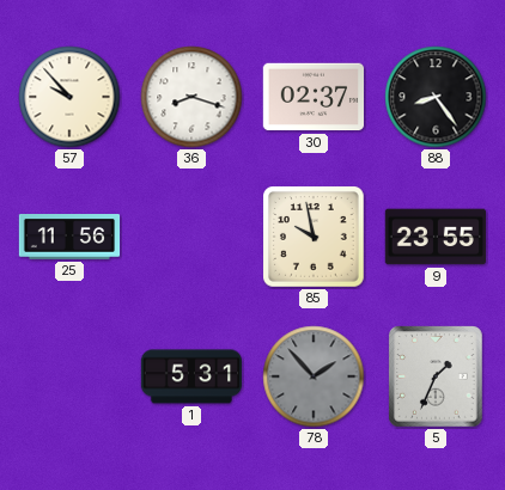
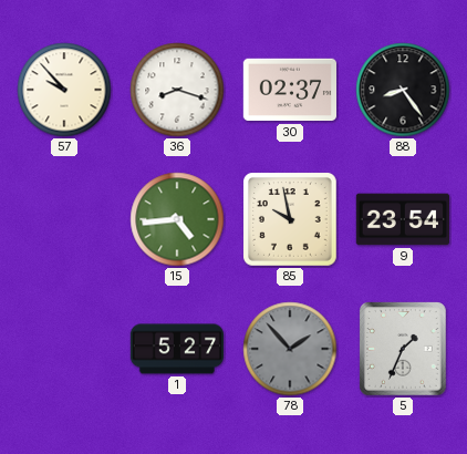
25: 11:56 -> none
15: none -> 4:44
9: 23:55 -> 23:54
1: 5:31 -> 5:27
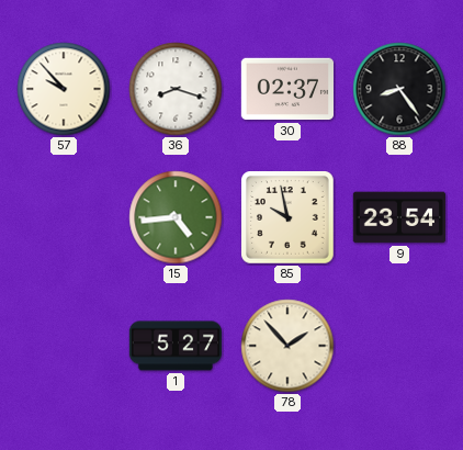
78 dial: grey -> cream
5: 1:34 -> none
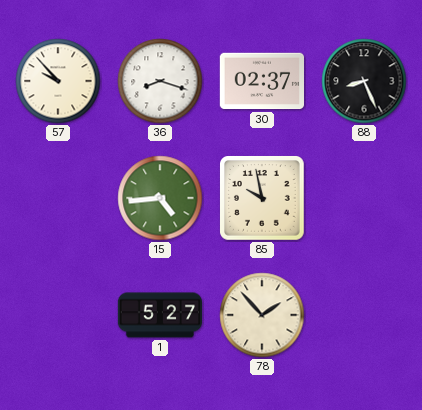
88: 8:24 -> 8:26
9: 23:54 -> none
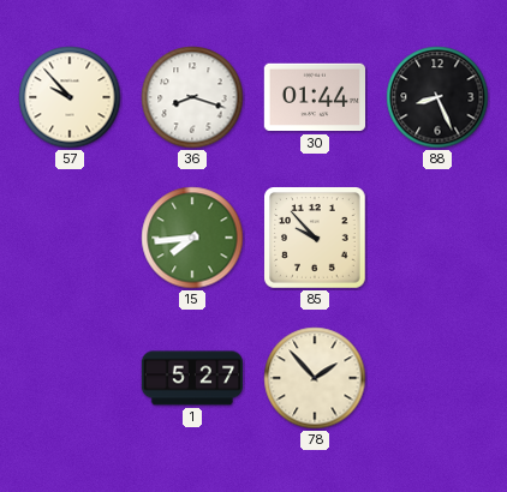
30: 02:37 -> 01:44
15: 4:44 -> 7:44
85: 9:58 -> 9:53
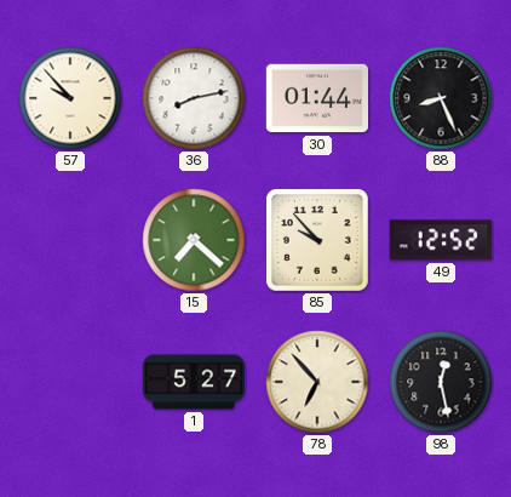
36: 8:18 -> 8:13
15: 7:44 -> 7:22
49: none -> 12:52
78: 1:53 -> 6:53
98: none -> 12:28
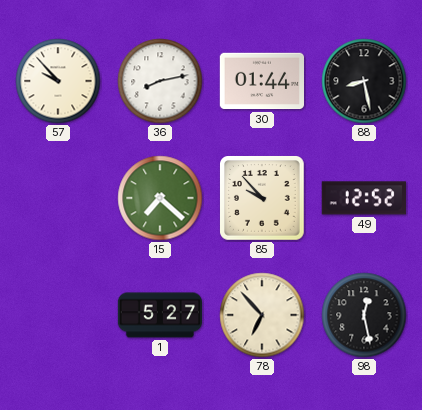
88: 8:26 -> 8:28
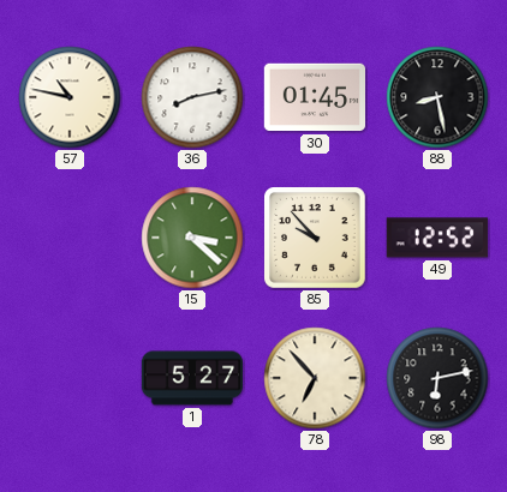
57: 9:53 -> 10:47
30: 01:44 -> 01:45
15: 7:22 -> 3:22
98: 12:28 -> 6:13
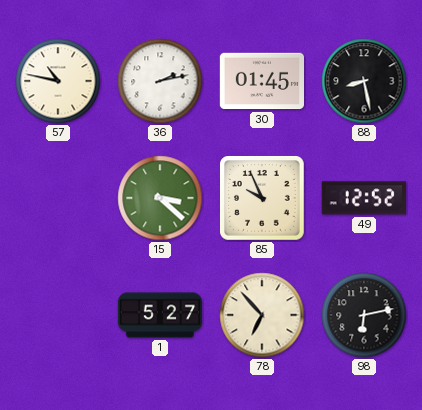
36: 8:13 -> 2:13
85: 9:53 -> 9:56
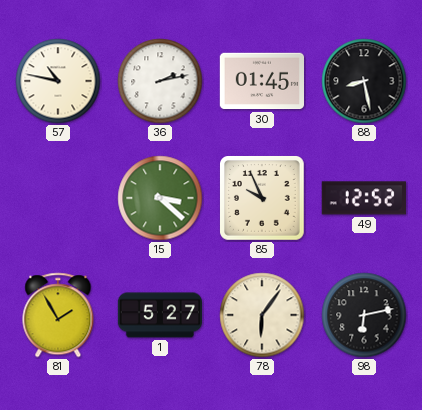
81: none -> 1:55
78: 6:53 -> 6:06
